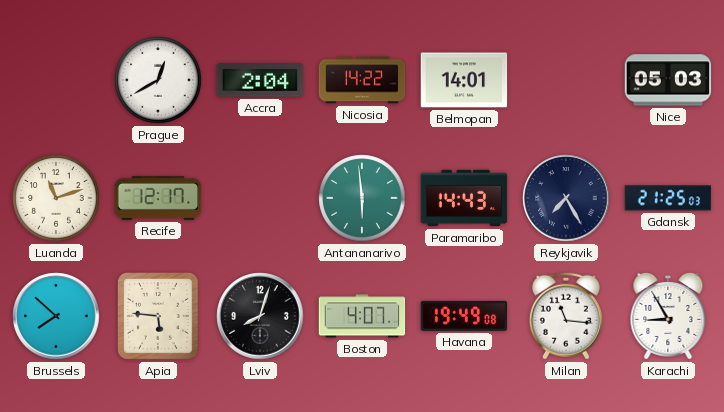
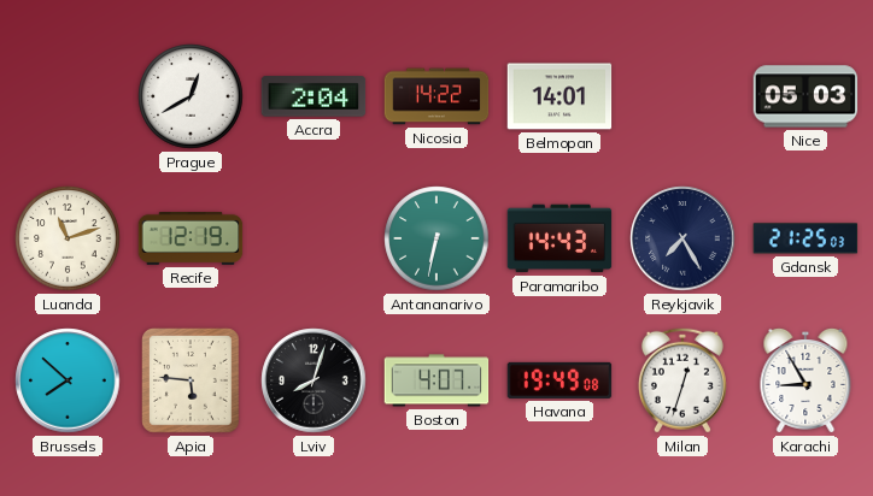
Recife: 12:17 -> 12:19
Antananarivo: 5:59 -> 6:32
Milan: 11:16 -> 12:33
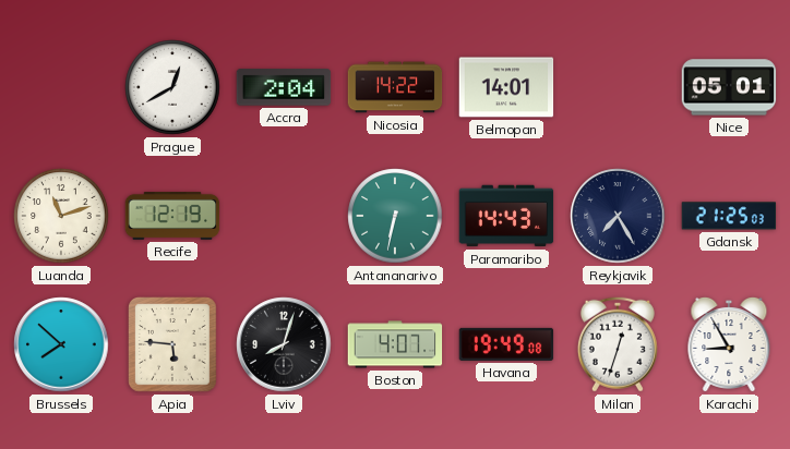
Nice: 05:03 -> 05:01
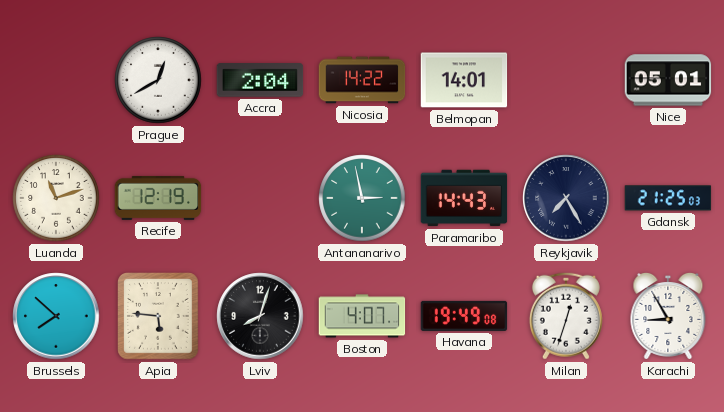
Antananarivo: 6:32 -> 2:58
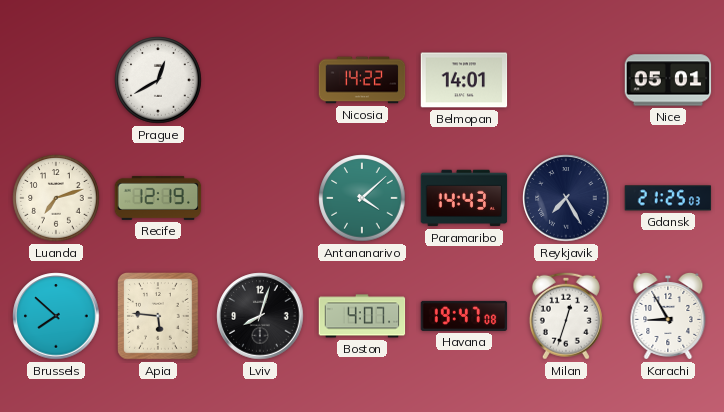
Accra: 2:04 -> none
Luanda: 11:12 -> 7:12
Antananarivo: 2:58 -> 4:08
Havana: 19:49 -> 19:47
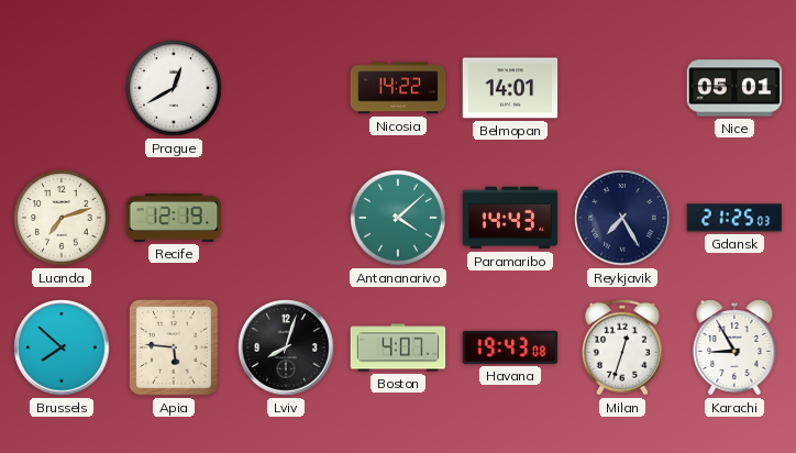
Havana: 19:47 -> 19:43
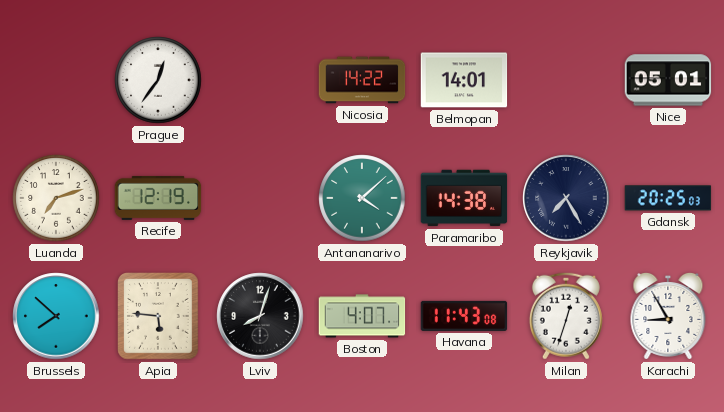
Prague: 12:40 -> 12:36
Paramaribo: 14:43 -> 14:38
Gdansk: 21:25 -> 20:25
Havana: 19:43 -> 11:43
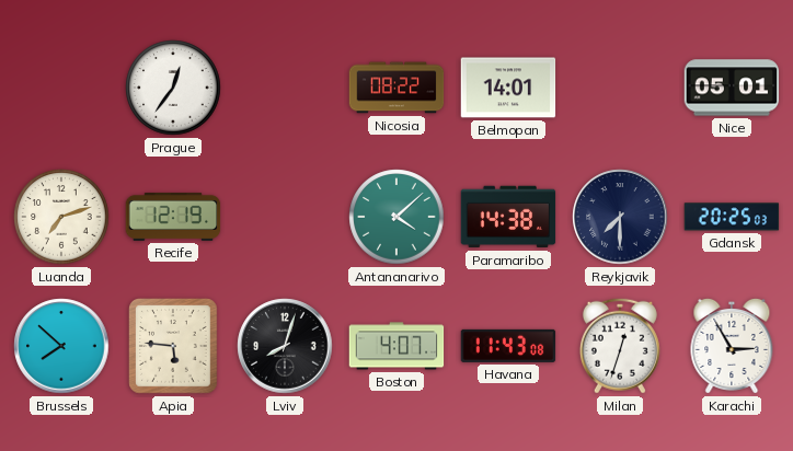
Nicosia: 14:22 -> 08:22
Reykjavik: 7:25 -> 7:30
Karachi: 8:55 -> 2:55
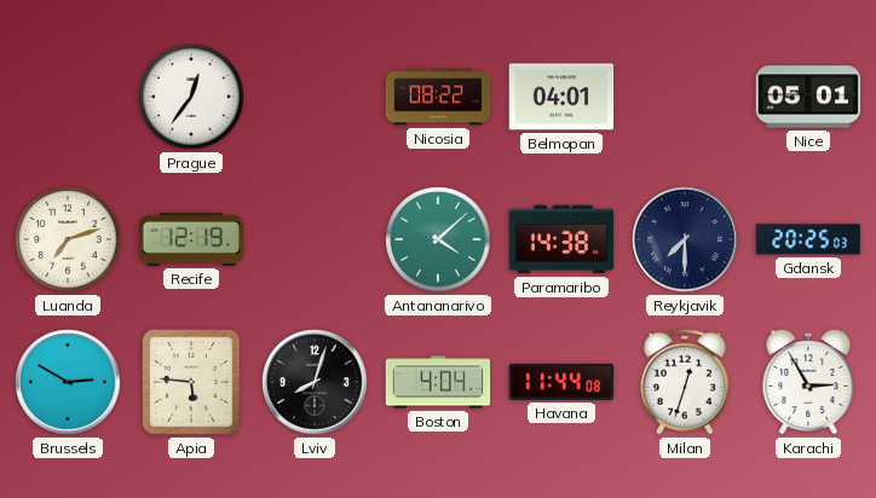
Belmopan: 14:01 -> 04:01
Brussels: 7:52 -> 2:50
Boston: 4:07 -> 4:04
Havana: 11:43 -> 11:44
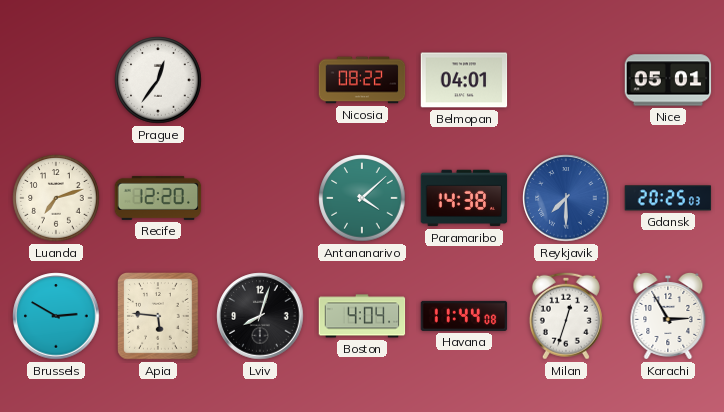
Recife: 12:19 -> 12:20
Reykjavik dial: navy -> blue
